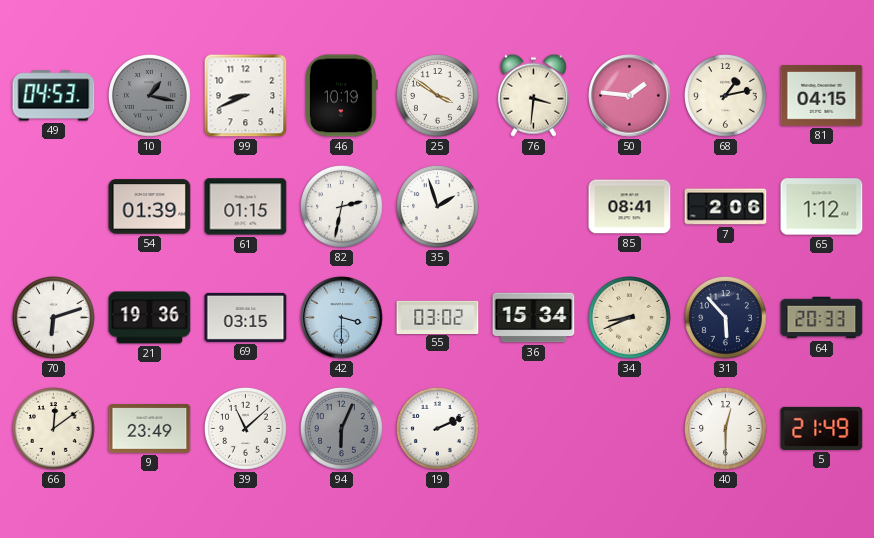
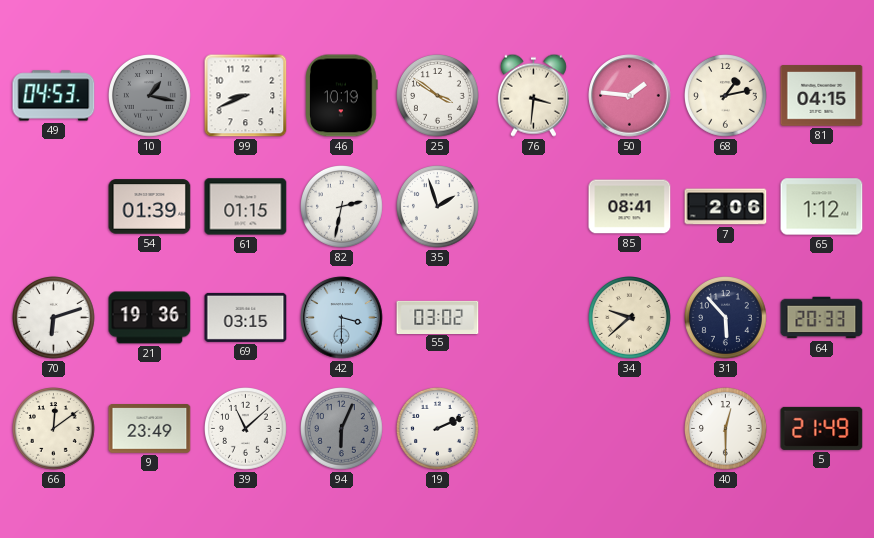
36: 15:34 -> none
34: 8:41 -> 9:38
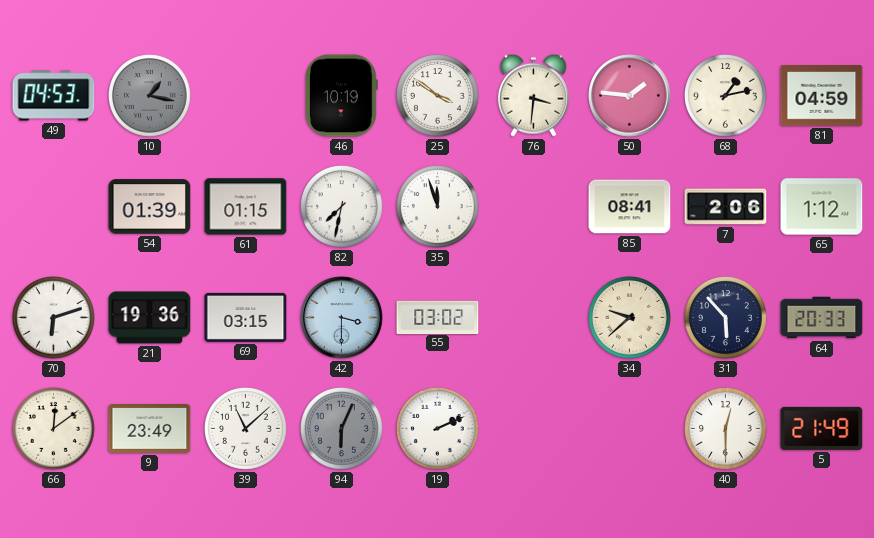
99: 8:41 -> none
81: 04:15 -> 04:59
82: 2:32 -> 7:32
35: 1:57 -> 11:57
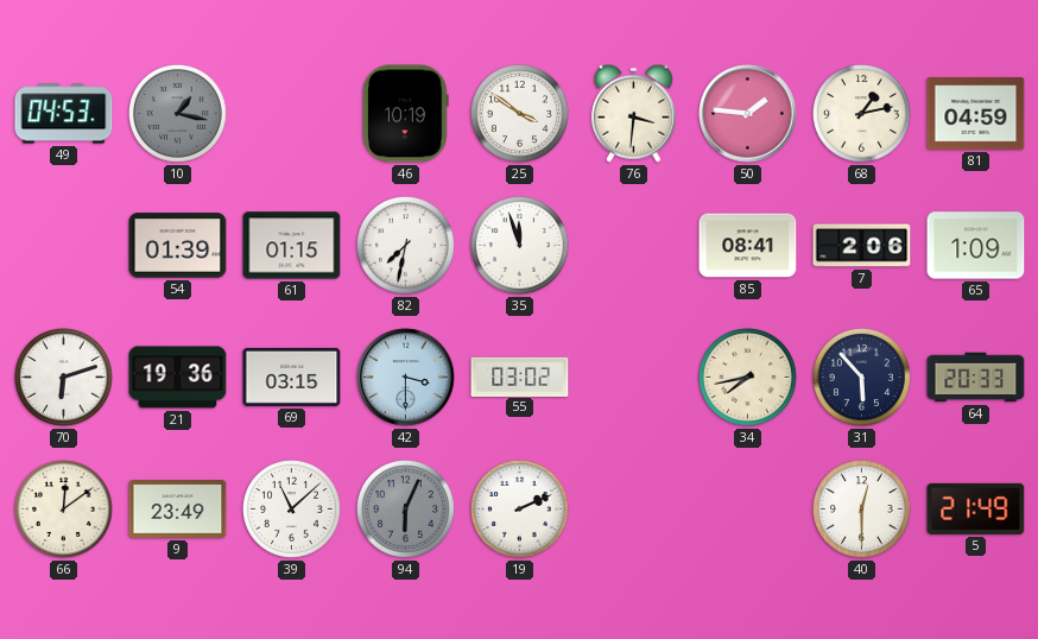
65: 1:12 -> 1:09
34: 9:38 -> 7:43
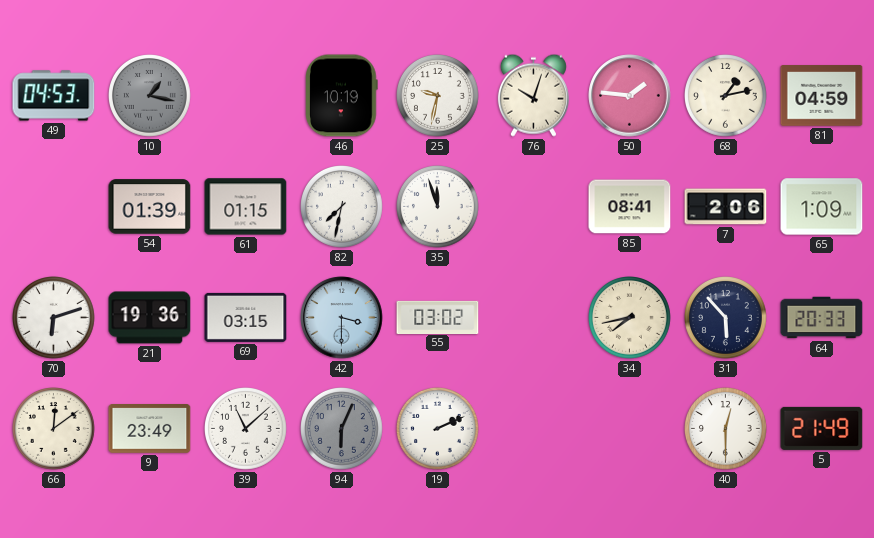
25: 3:51 -> 9:32
76: 3:31 -> 10:03
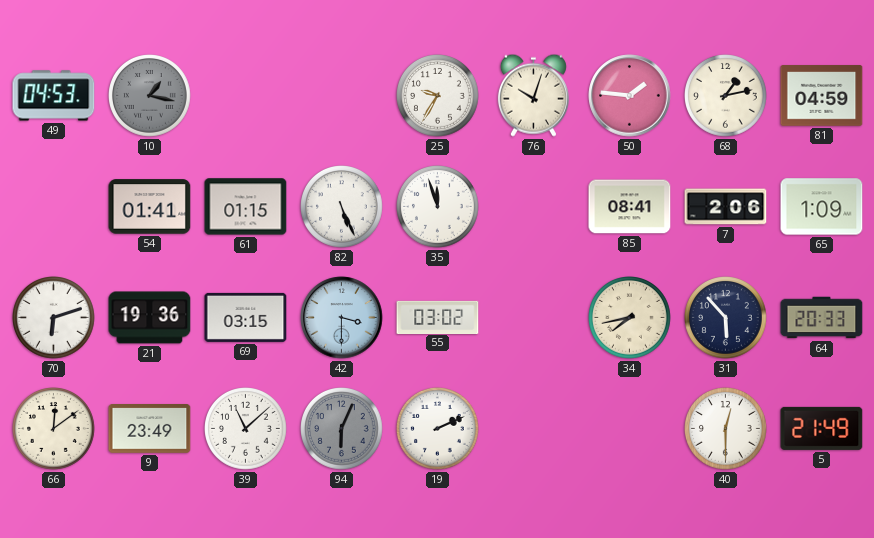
46: 10:19 -> none
25: 9:32 -> 9:35
54: 01:39 -> 01:41
82: 7:32 -> 5:26
